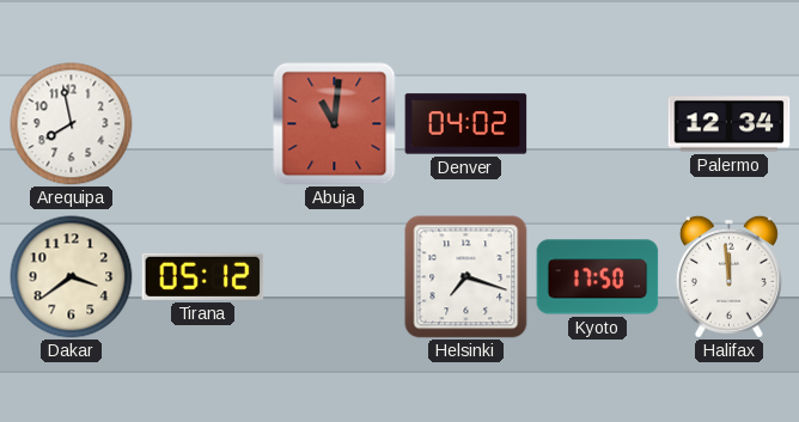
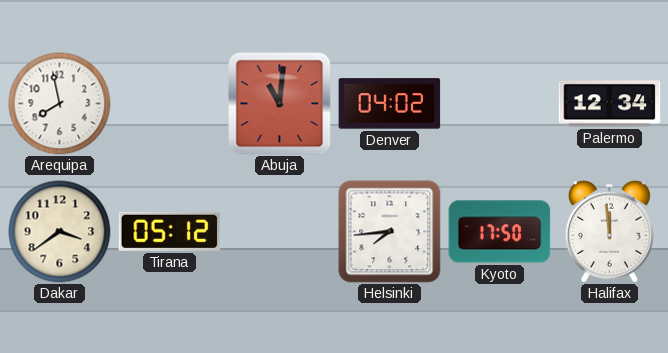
Helsinki: 7:18 -> 7:44
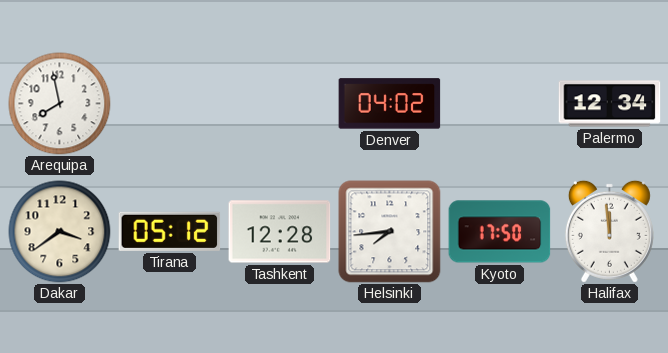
Abuja: 11:01 -> none
Tashkent: none -> 12:28
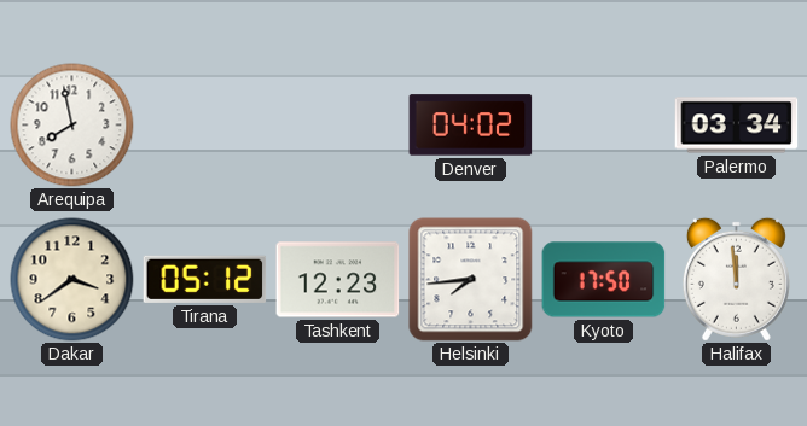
Palermo: 12:34 -> 03:34
Tashkent: 12:28 -> 12:23
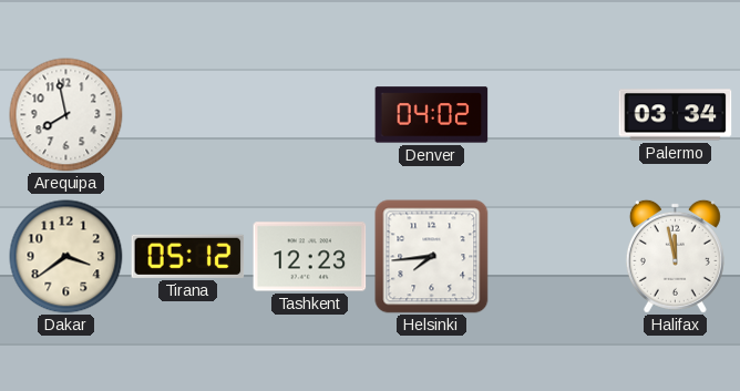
Kyoto: 17:50 -> none
Halifax: 11:59 -> 11:58
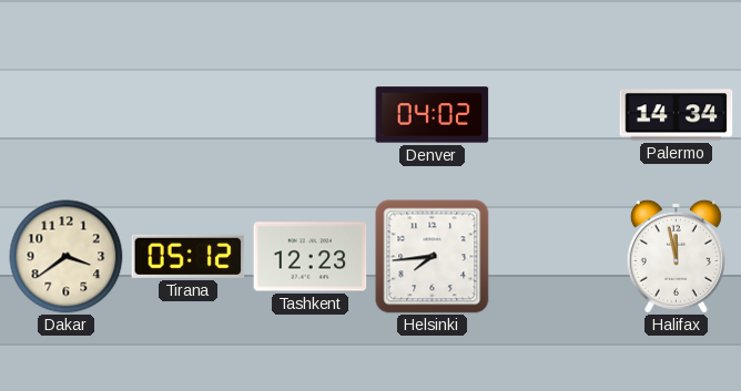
Arequipa: 7:58 -> none
Palermo: 03:34 -> 14:34
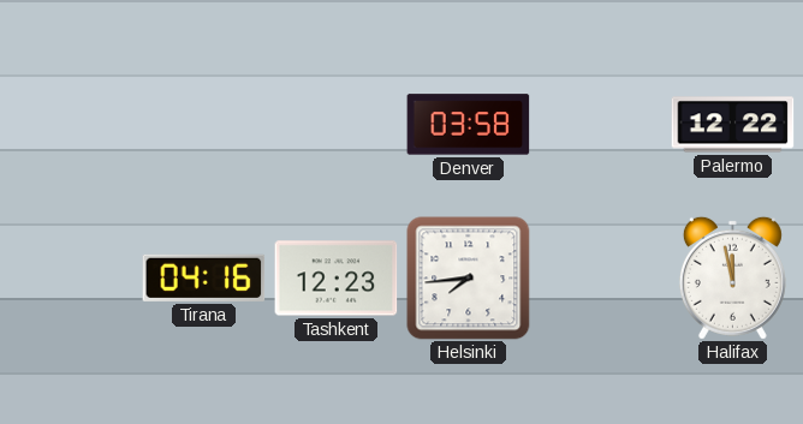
Denver: 04:02 -> 03:58
Palermo: 14:34 -> 12:22
Dakar: 3:39 -> none
Tirana: 05:12 -> 04:16
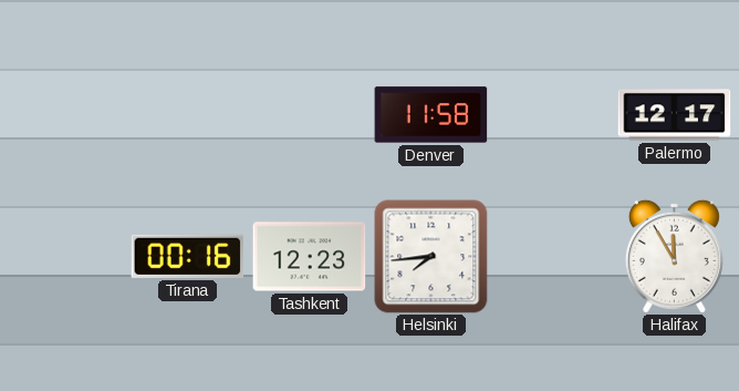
Denver: 03:58 -> 11:58
Palermo: 12:22 -> 12:17
Tirana: 04:16 -> 00:16
Halifax: 11:58 -> 11:55
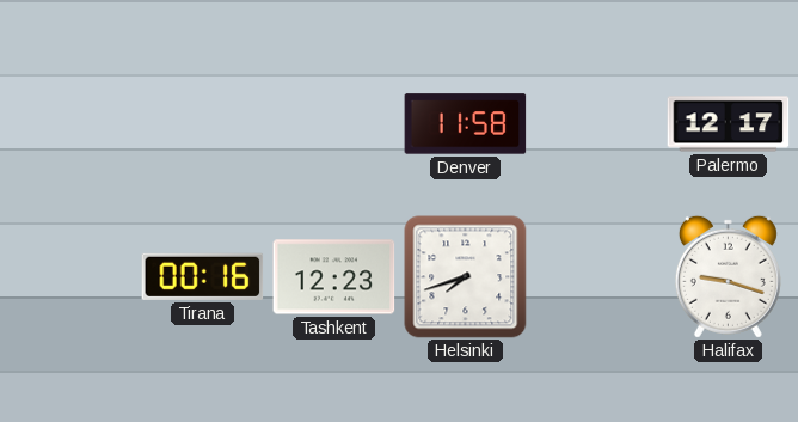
Helsinki: 7:44 -> 7:42
Halifax: 11:55 -> 9:18
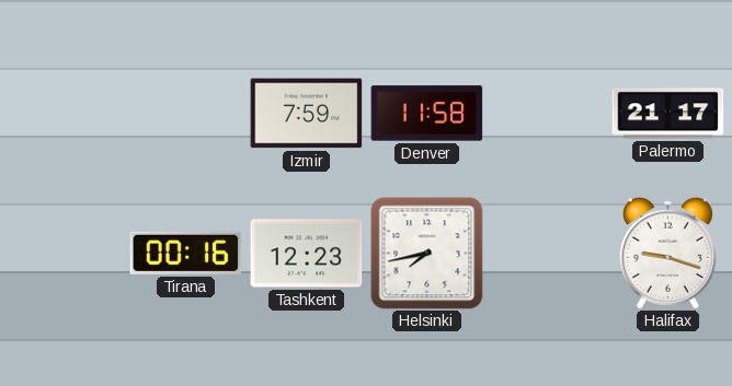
Izmir: none -> 7:59
Palermo: 12:17 -> 21:17
Helsinki: 7:42 -> 7:43
